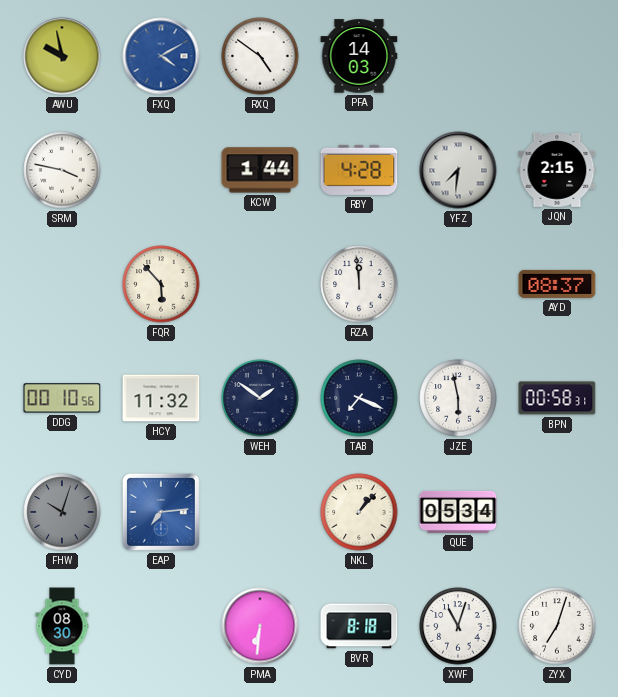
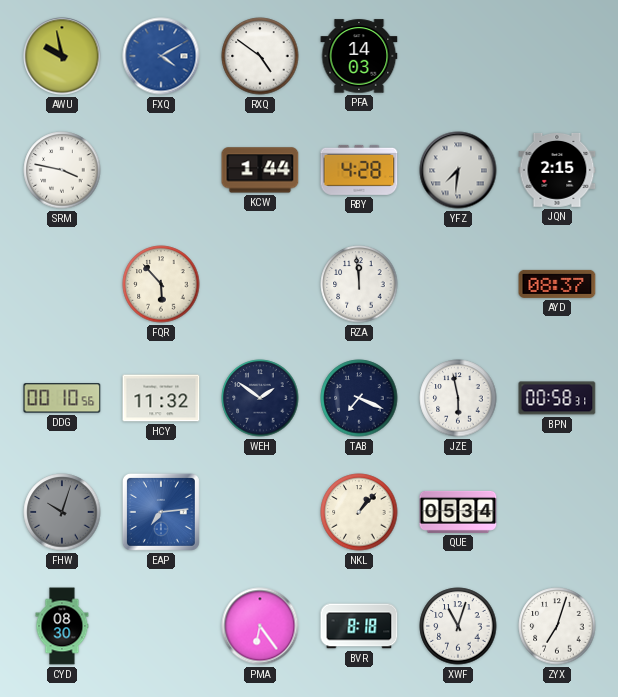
PMA: 6:31 -> 6:24
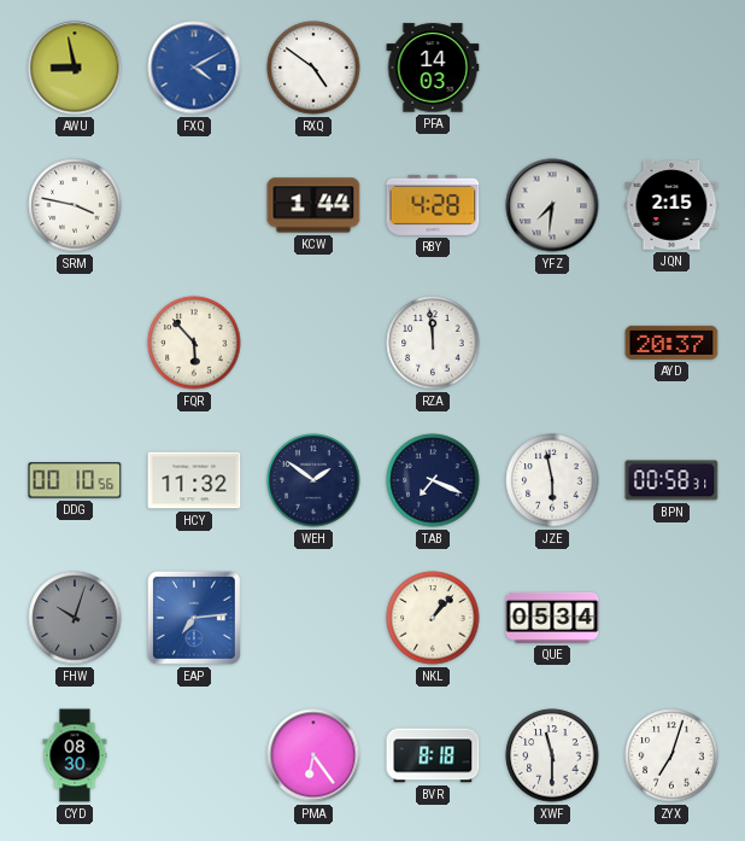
AWU: 9:58 -> 8:58
AYD: 08:37 -> 20:37
XWF: 11:03 -> 11:30
